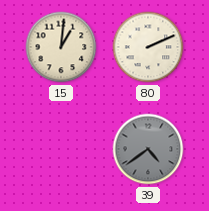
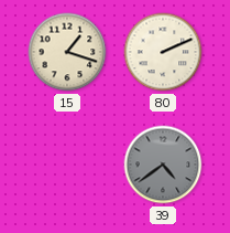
15: 1:01 -> 1:18
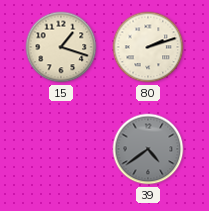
80: 2:11 -> 2:12
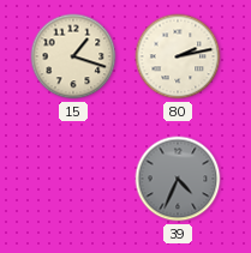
80: 2:12 -> 2:13
39: 4:39 -> 4:34
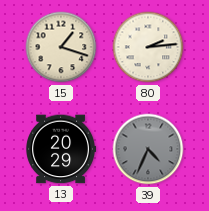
80: 2:13 -> 2:14
13: none -> 20:29
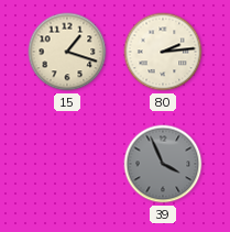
13: 20:29 -> none
39: 4:34 -> 3:56
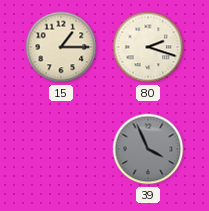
15: 1:18 -> 1:15
80: 2:14 -> 2:18
